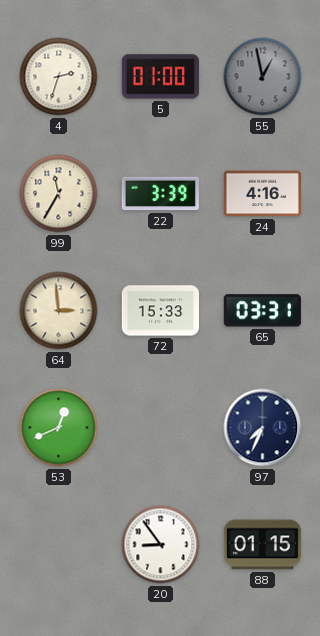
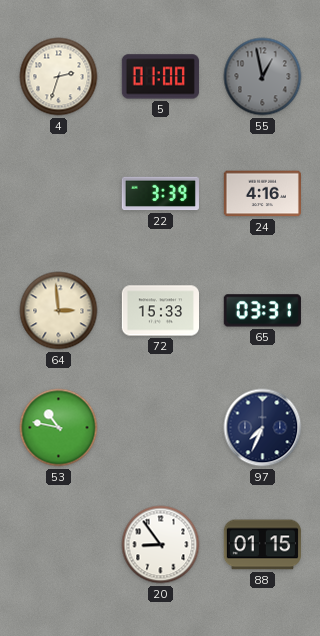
99: 11:35 -> none
53: 12:41 -> 10:47
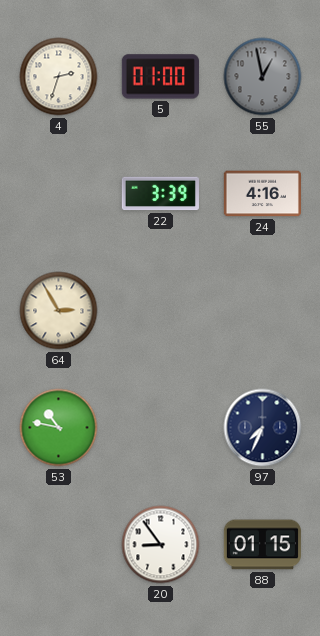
64: 2:59 -> 2:55
72: 15:33 -> none
65: 03:31 -> none
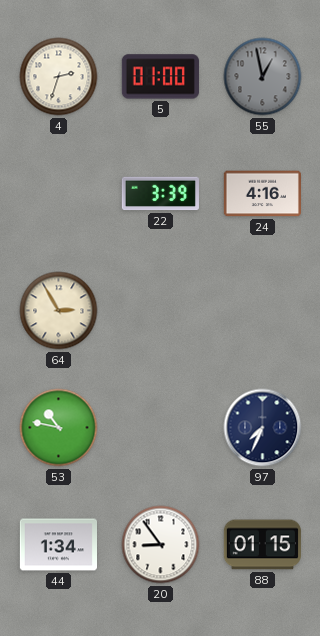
44: none -> 1:34
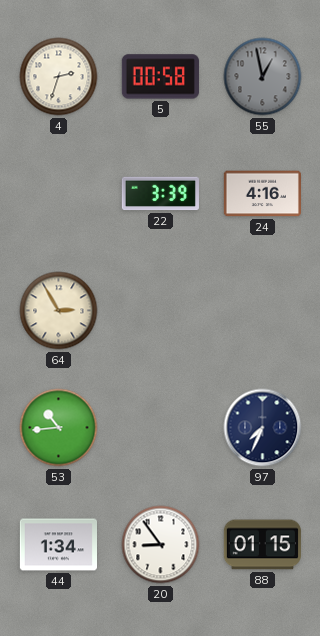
5: 01:00 -> 00:58
53: 10:47 -> 10:44
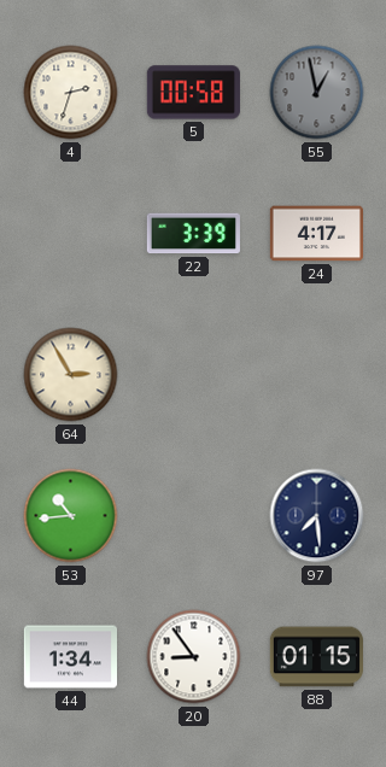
24: 4:16 -> 4:17
97: 7:34 -> 7:29
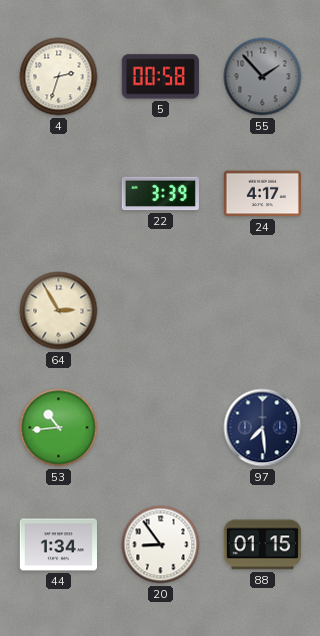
55: 12:58 -> 1:53
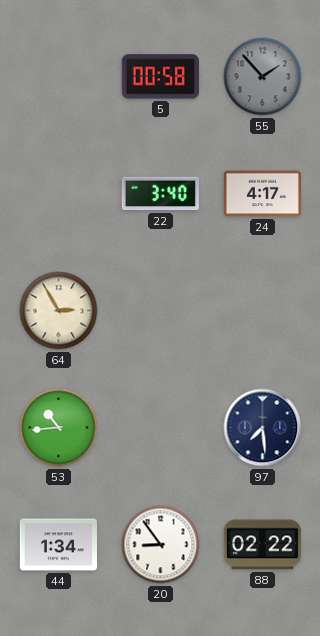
4: 2:33 -> none
22: 3:39 -> 3:40
88: 01:15 -> 02:22
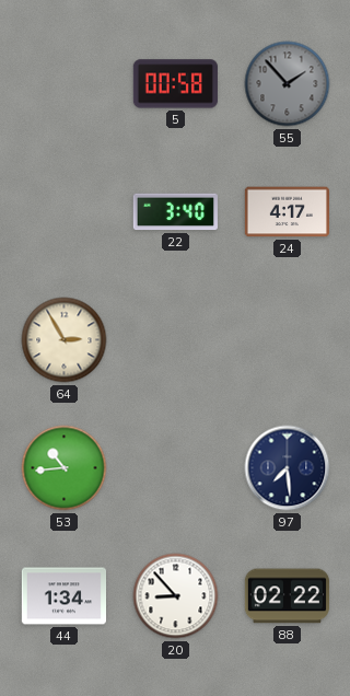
20: 8:54 -> 8:53
